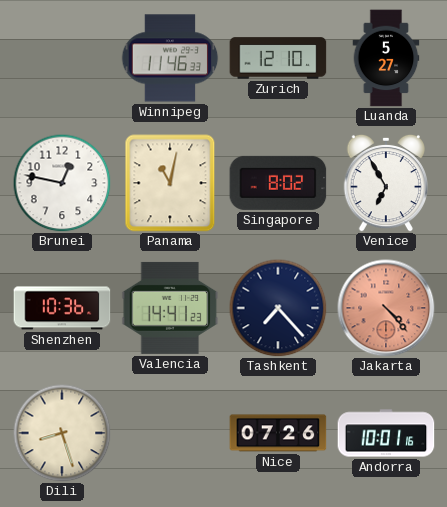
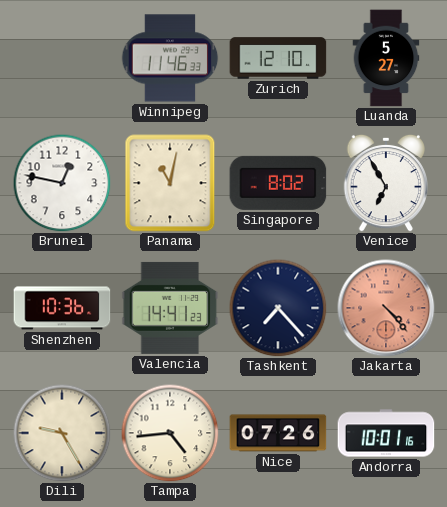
Dili: 8:27 -> 9:25
Tampa: none -> 4:44
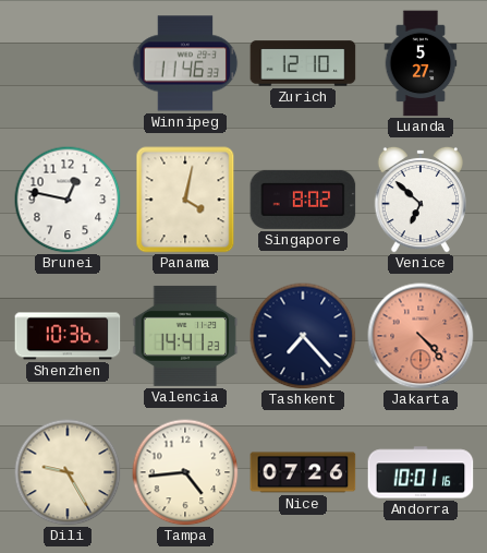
Panama: 11:02 -> 4:02
Venice: 6:55 -> 6:52
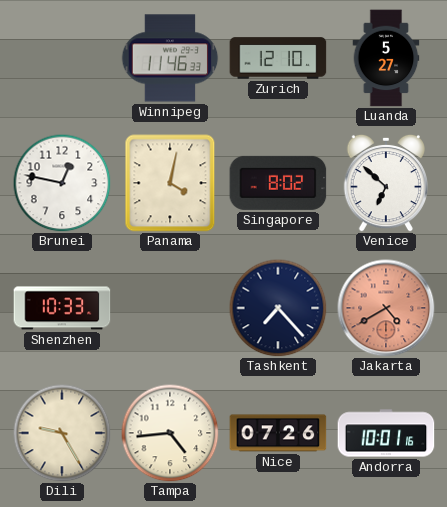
Shenzhen: 10:36 -> 10:33
Valencia: 14:41 -> none
Jakarta: 4:23 -> 4:40
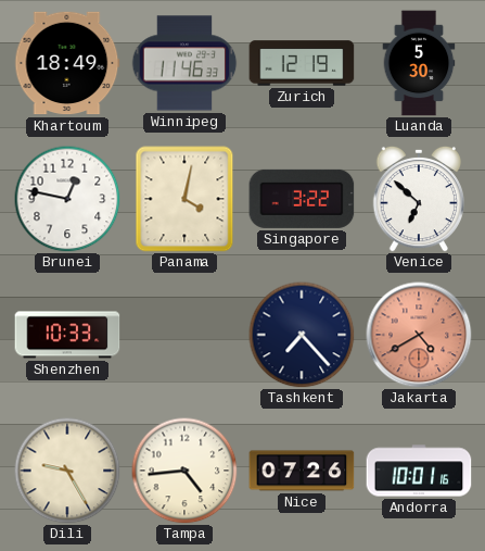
Khartoum: none -> 18:49
Zurich: 12:10 -> 12:19
Luanda: 5:27 -> 5:30
Singapore: 8:02 -> 3:22
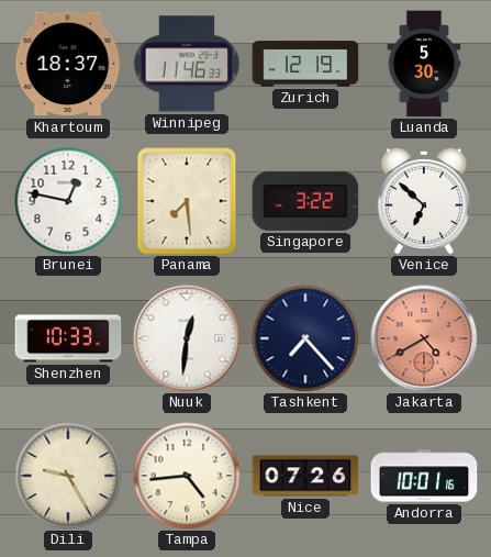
Khartoum: 18:49 -> 18:37
Panama: 4:02 -> 7:29
Nuuk: none -> 12:31
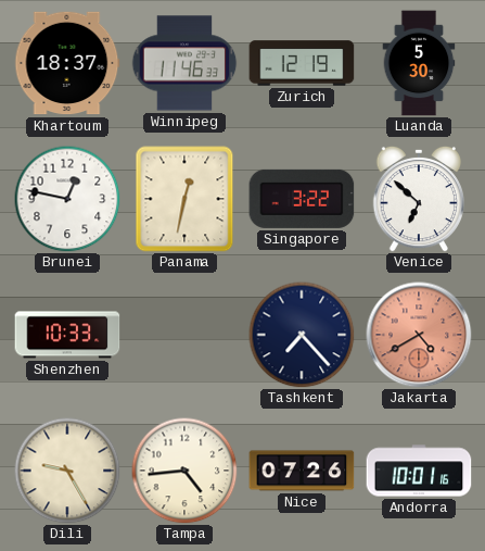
Panama: 7:29 -> 12:32
Nuuk: 12:31 -> none
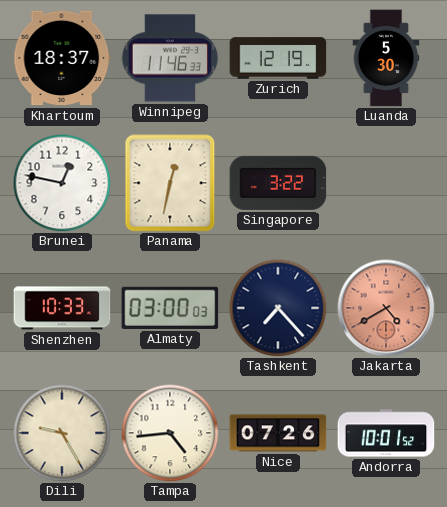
Venice: 6:52 -> none
Almaty: none -> 03:00
Andorra: 10:01:16 -> 10:01:52
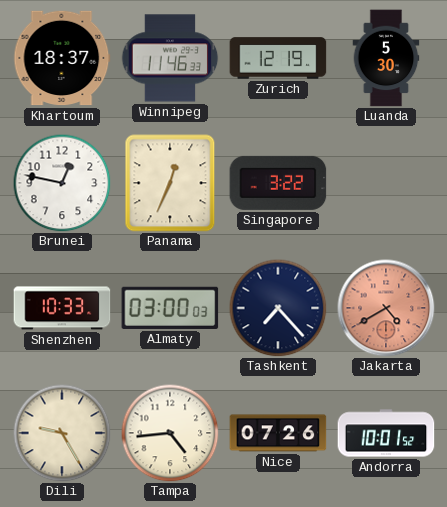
Panama: 12:32 -> 12:34
